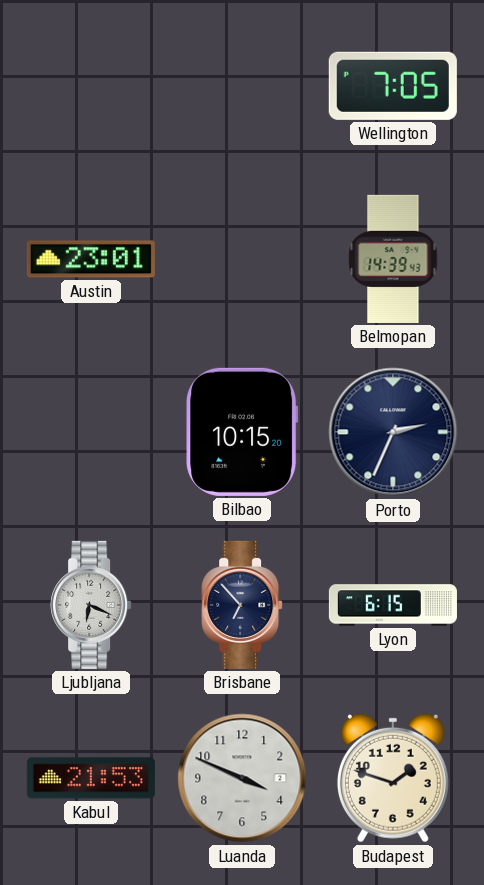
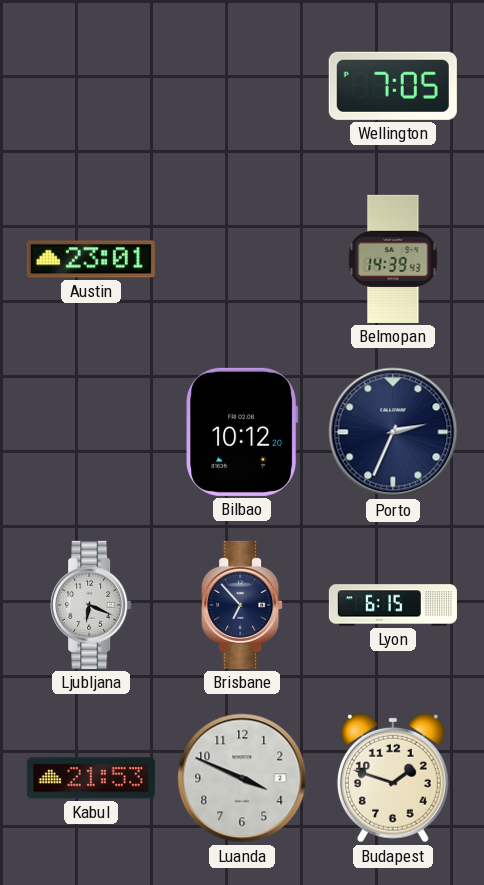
Bilbao: 10:15 -> 10:12
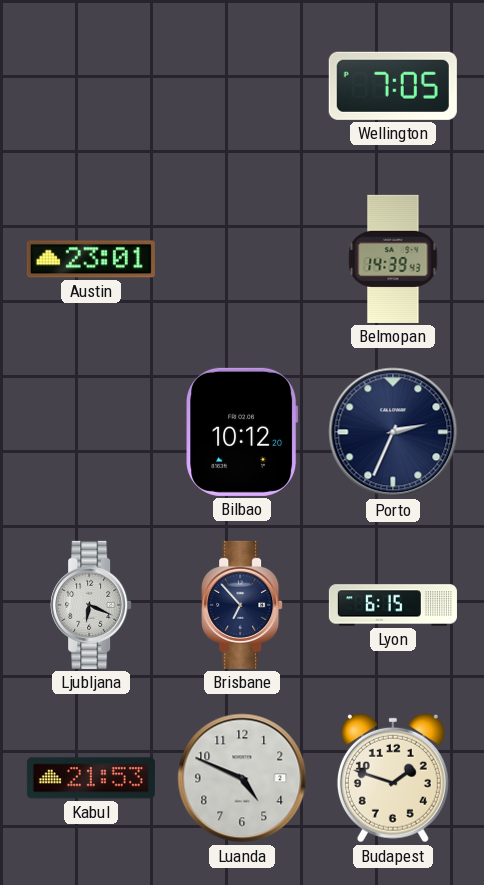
Luanda: 3:49 -> 4:49
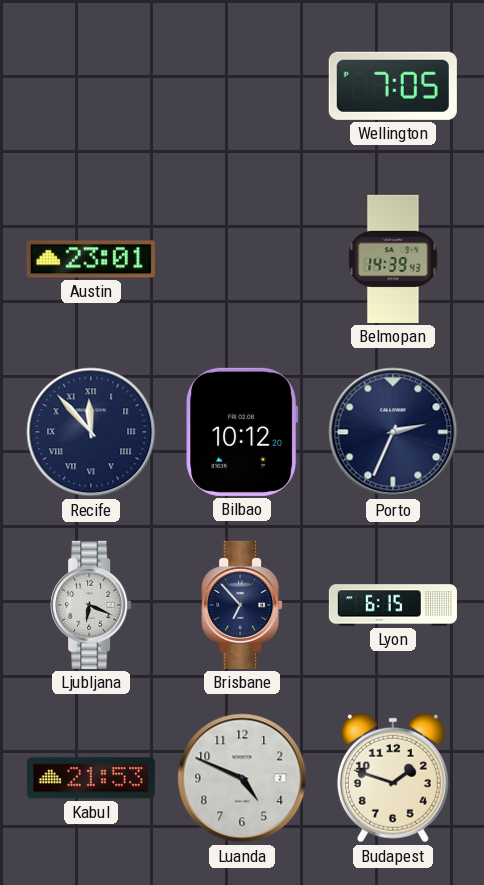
Recife: none -> 11:53
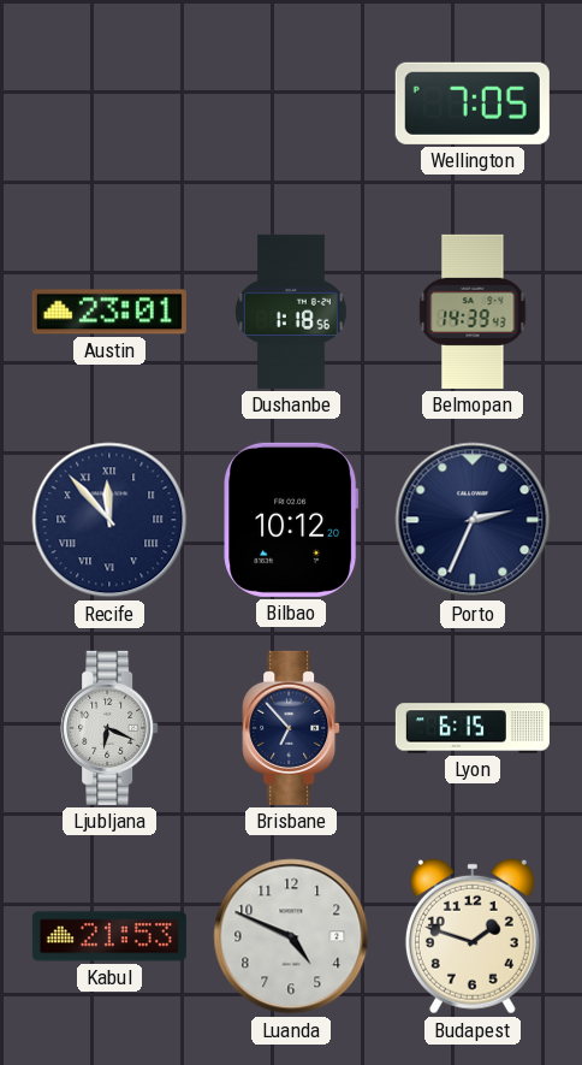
Dushanbe: none -> 1:18
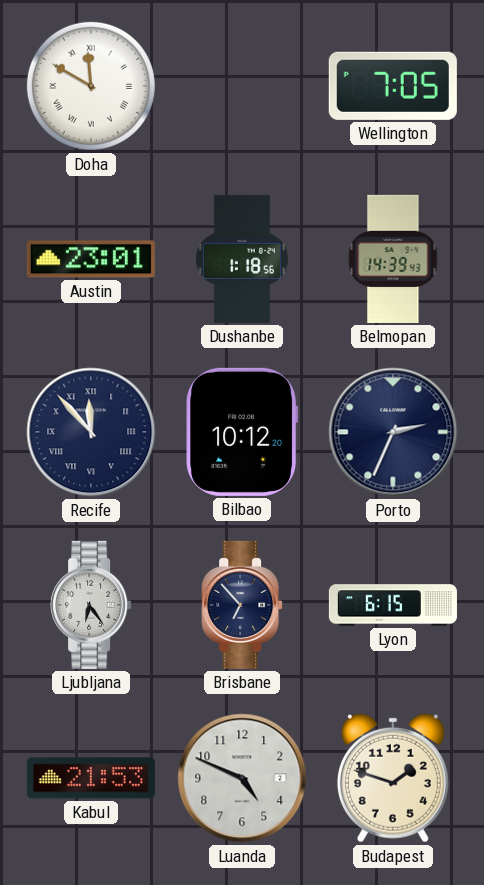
Doha: none -> 11:50
Ljubljana: 6:19 -> 6:24
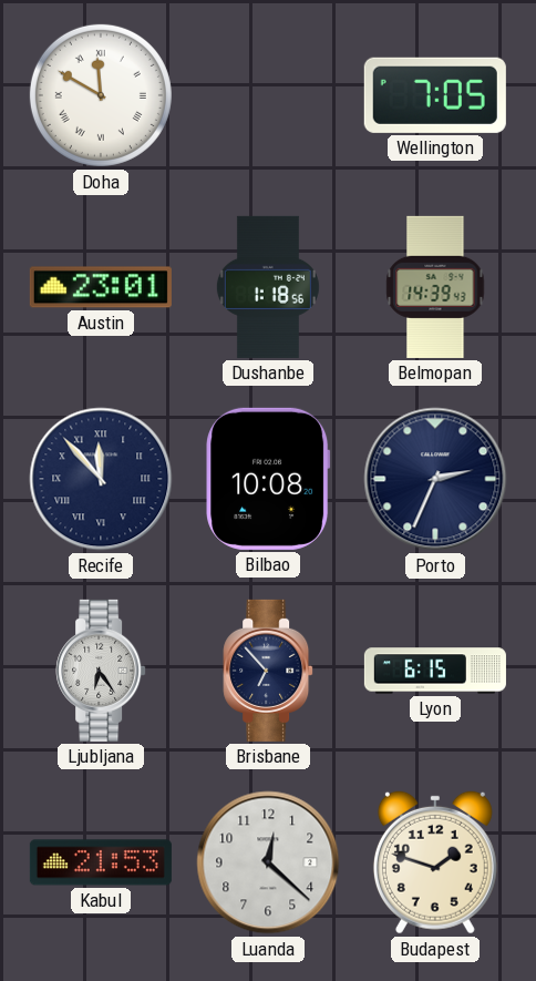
Bilbao: 10:12 -> 10:08
Luanda: 4:49 -> 12:22
